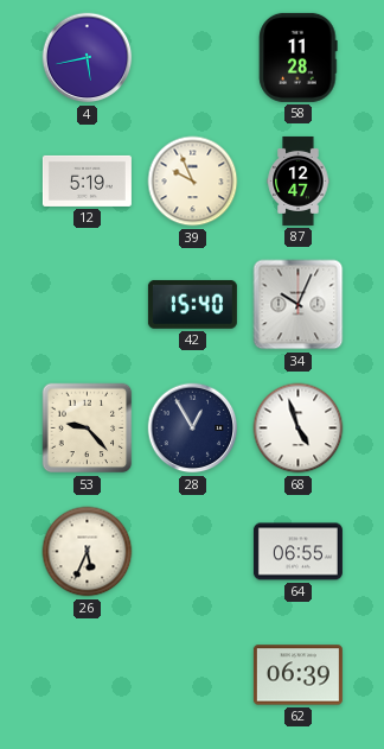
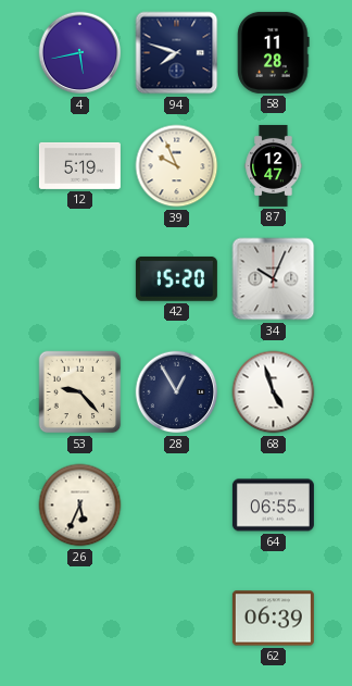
94: none -> 7:48
42: 15:40 -> 15:20
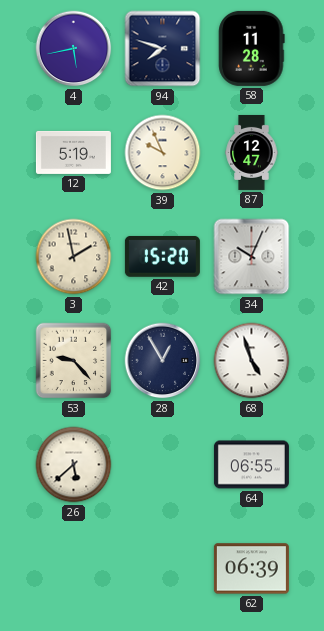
3: none -> 1:58
26: 5:34 -> 5:38
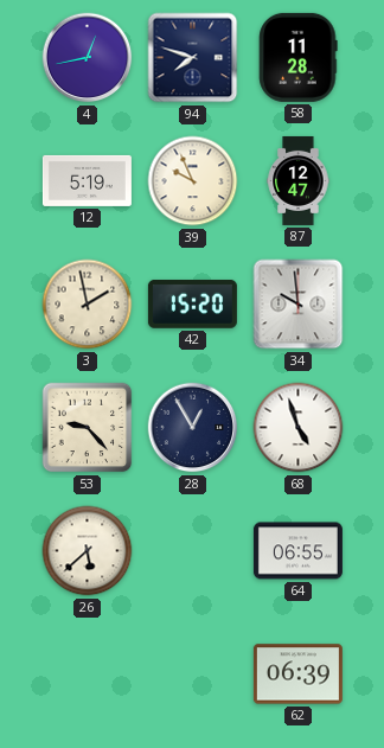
4: 5:43 -> 12:43
34: 10:04 -> 9:59
